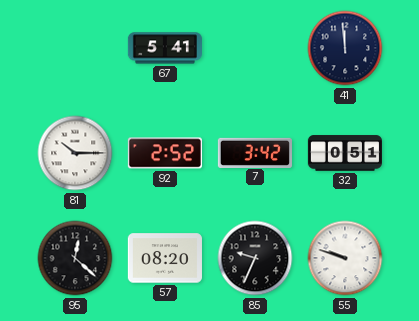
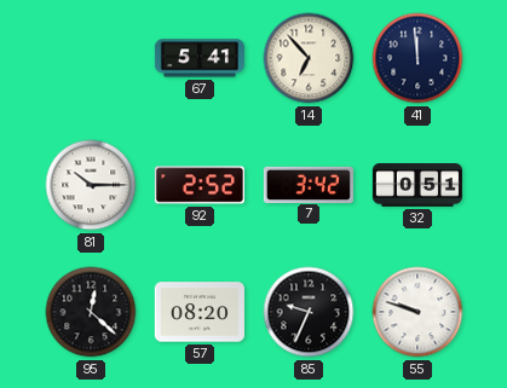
14: none -> 6:53
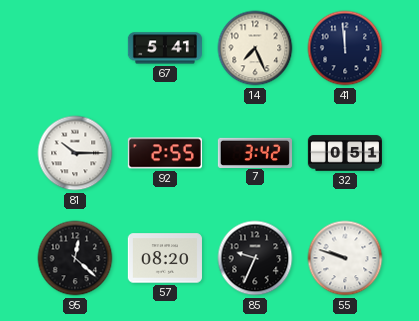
14: 6:53 -> 7:26
92: 2:52 -> 2:55
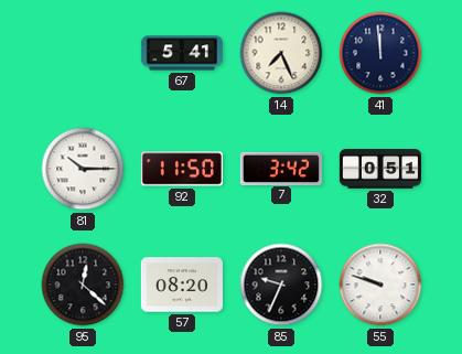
92: 2:55 -> 11:50
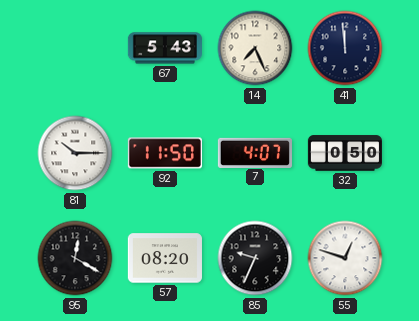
67: 5:41 -> 5:43
7: 3:42 -> 4:07
32: 0:51 -> 0:50
95: 12:22 -> 12:20
55: 9:48 -> 12:48
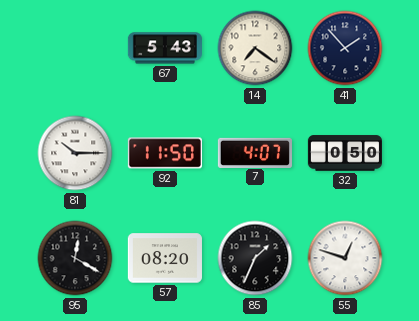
14: 7:26 -> 7:21
41: 11:59 -> 1:53
85: 9:34 -> 1:34
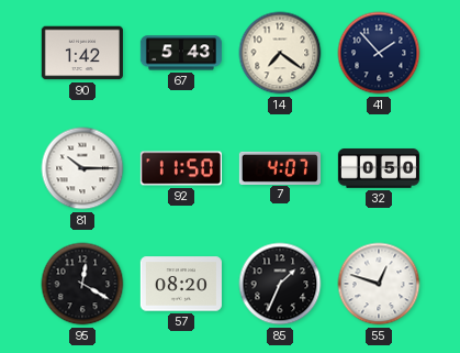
90: none -> 1:42
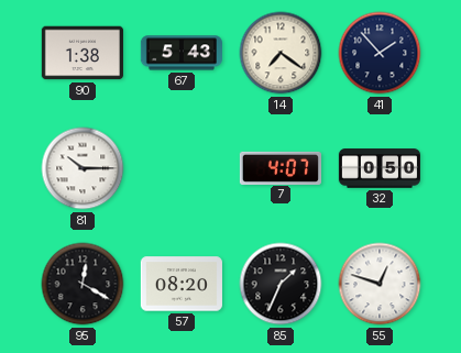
90: 1:42 -> 1:38
92: 11:50 -> none
